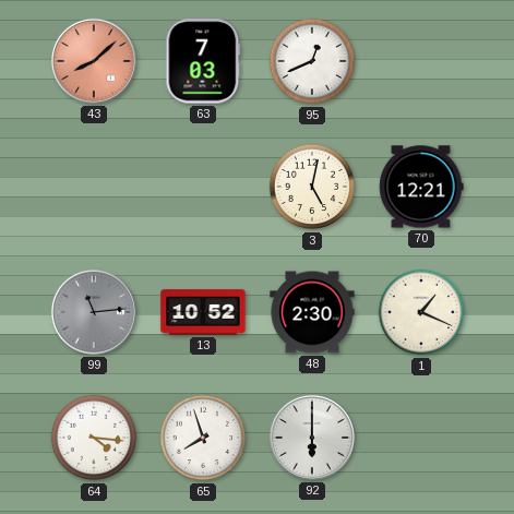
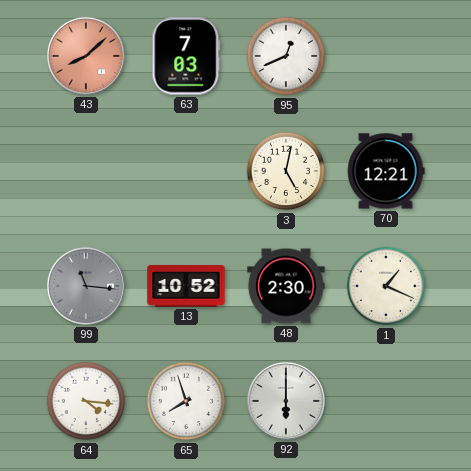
99: 11:14 -> 11:16
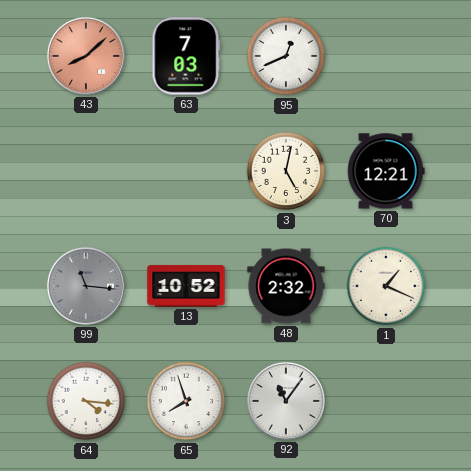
48: 2:30 -> 2:32
92: 6:00 -> 11:06
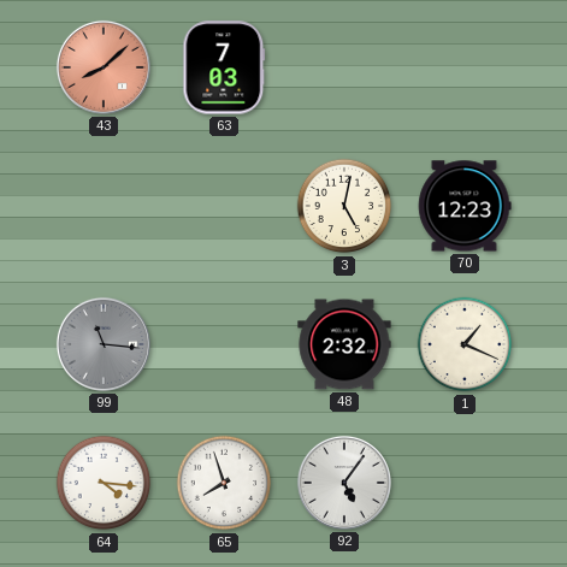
95: 12:41 -> none
70: 12:21 -> 12:23
13: 10:52 -> none
92: 11:06 -> 5:06
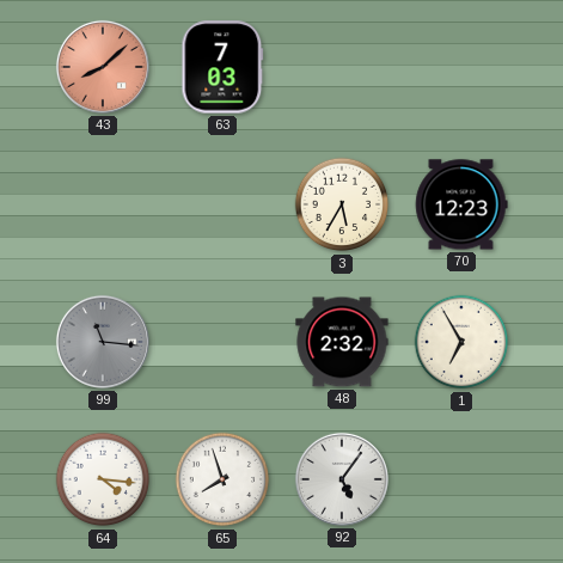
3: 5:02 -> 5:35
1: 1:19 -> 6:55
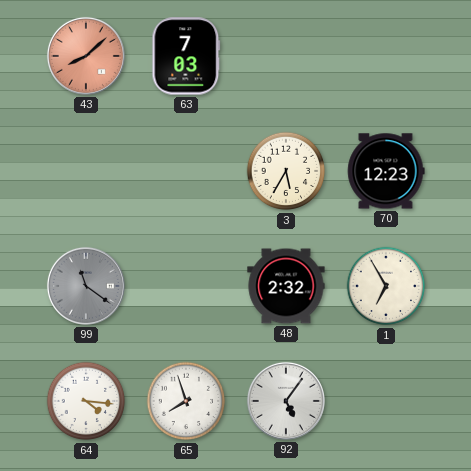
99: 11:16 -> 11:21
